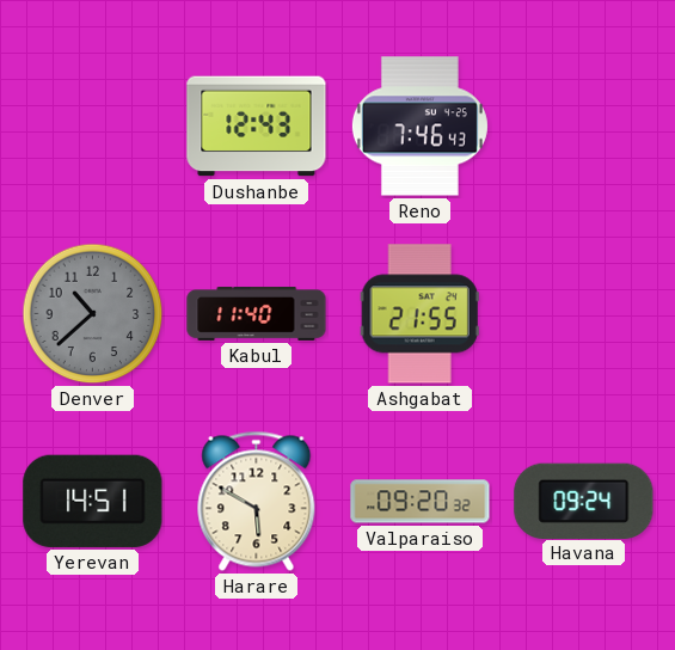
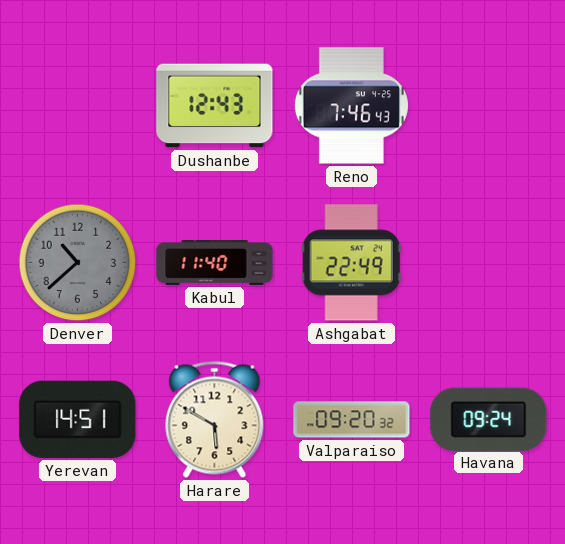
Ashgabat: 21:55 -> 22:49
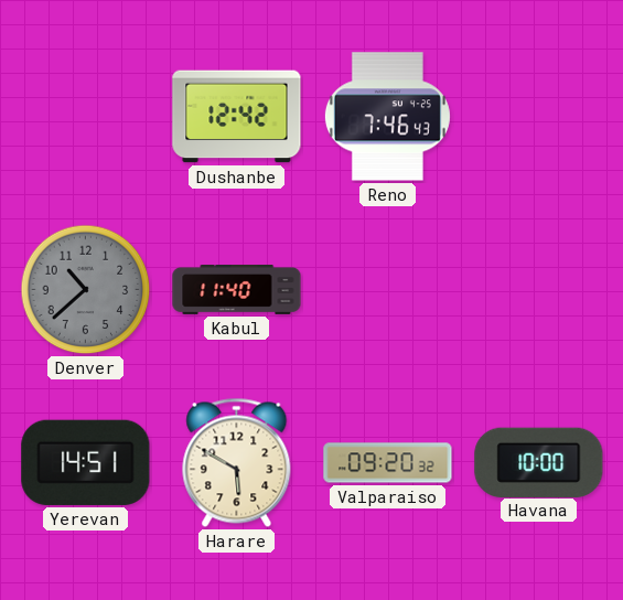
Dushanbe: 12:43 -> 12:42
Ashgabat: 22:49 -> none
Havana: 09:24 -> 10:00
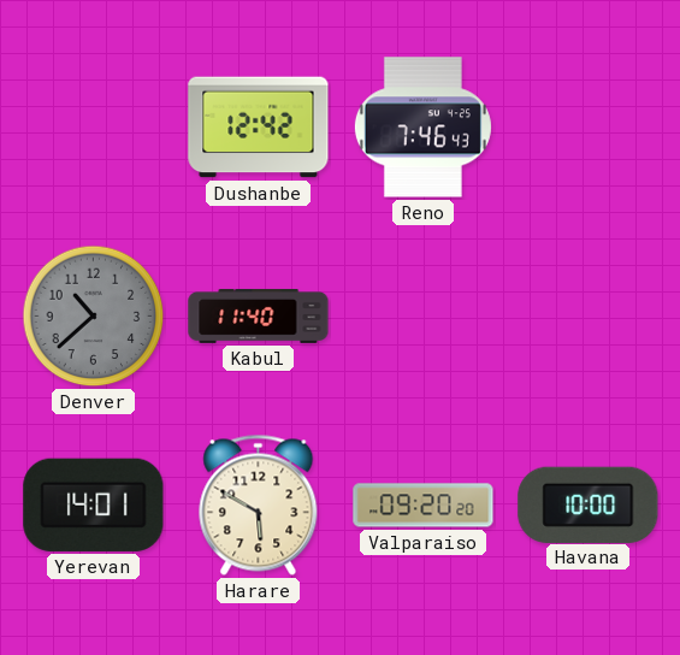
Yerevan: 14:51 -> 14:01
Valparaiso: 09:20:32 -> 09:20:20
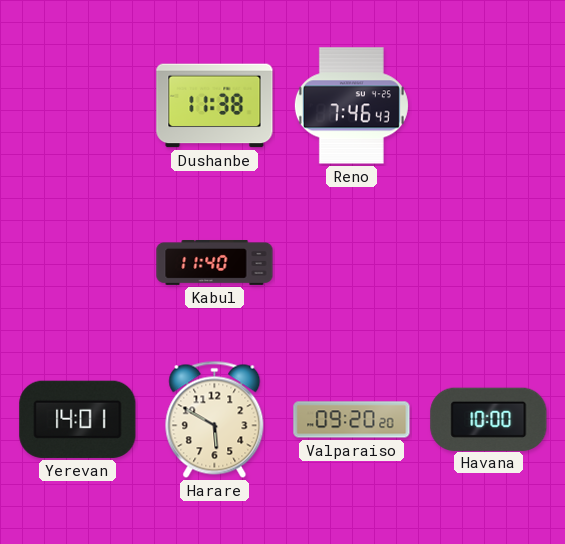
Dushanbe: 12:42 -> 11:38
Denver: 10:38 -> none
